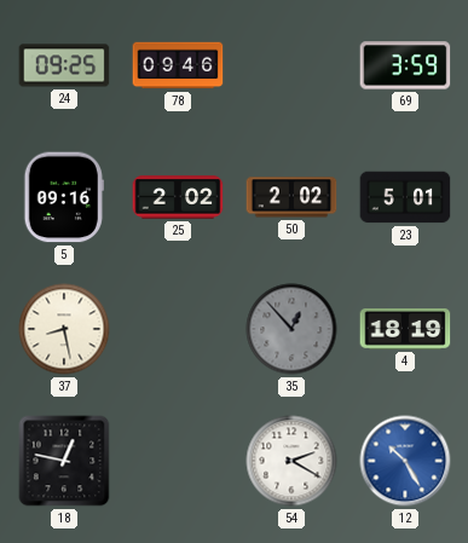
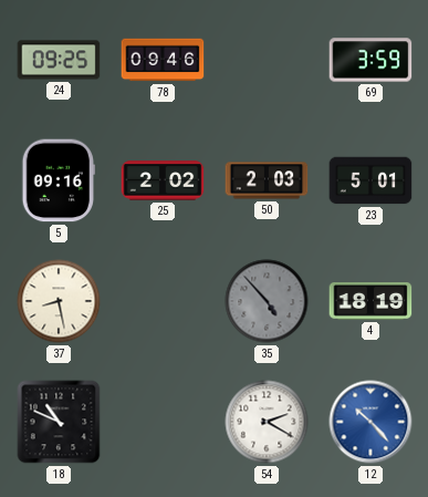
50: 2:02 -> 2:03
35: 12:53 -> 4:53
18: 12:47 -> 10:49
12: 10:25 -> 10:23
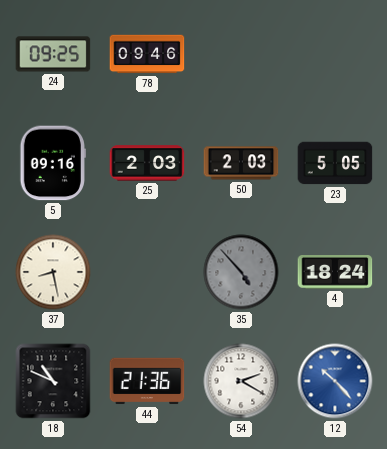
69: 3:59 -> none
25: 2:02 -> 2:03
23: 5:01 -> 5:05
4: 18:19 -> 18:24
44: none -> 21:36
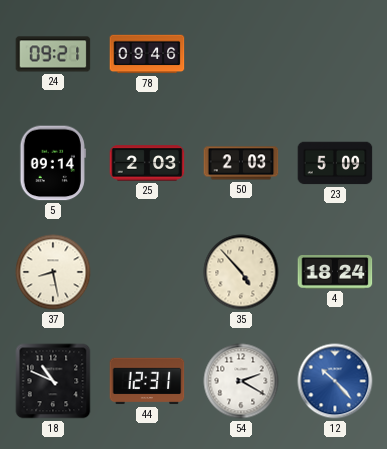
24: 09:25 -> 09:21
5: 09:16 -> 09:14
23: 5:05 -> 5:09
35 dial: grey -> cream
44: 21:36 -> 12:31
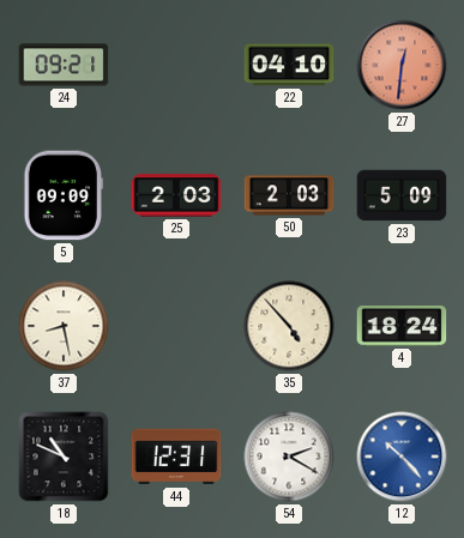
78: 09:46 -> none
22: none -> 04:10
27: none -> 12:31
5: 09:14 -> 09:09
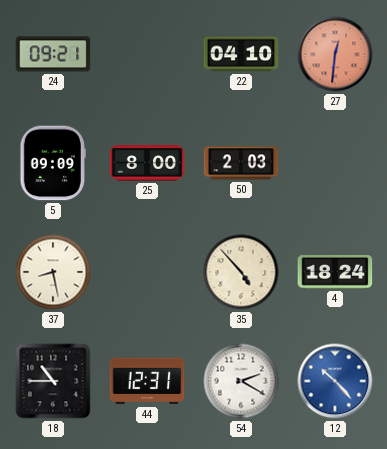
25: 2:03 -> 8:00
23: 5:09 -> none
18: 10:49 -> 10:45
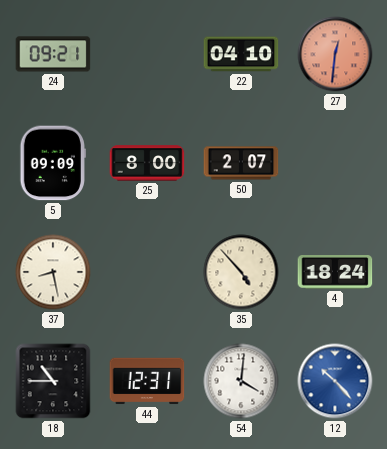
50: 2:03 -> 2:07
54: 2:20 -> 4:01
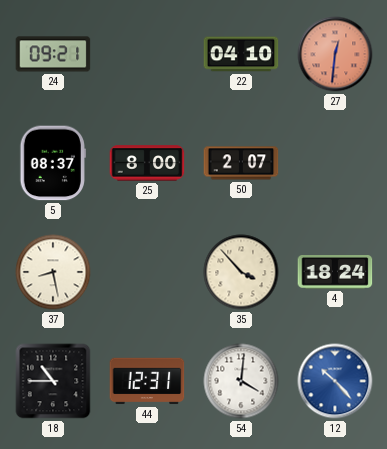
5: 09:09 -> 08:37
35: 4:53 -> 3:53
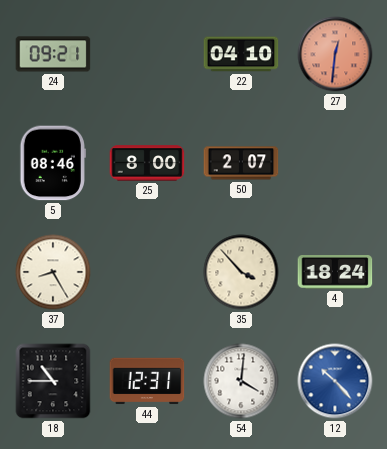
5: 08:37 -> 08:46
37: 8:28 -> 8:25
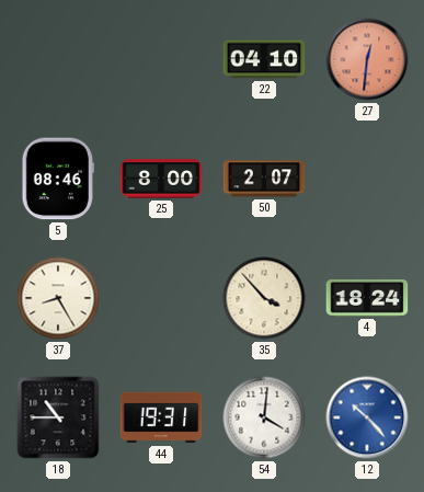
24: 09:21 -> none
44: 12:31 -> 19:31
